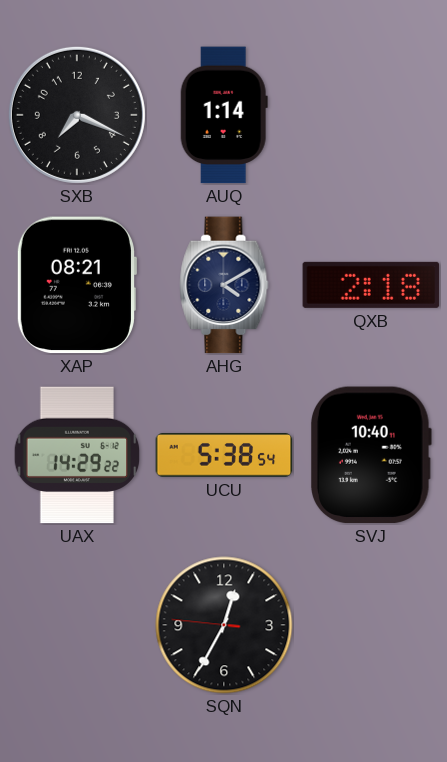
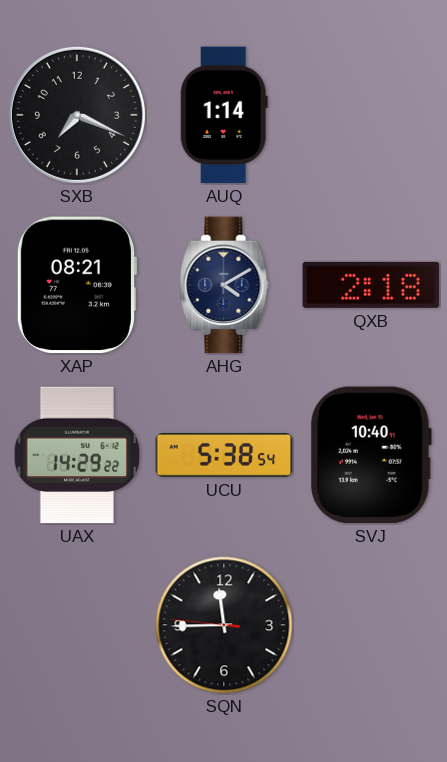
SQN: 12:34 -> 11:44
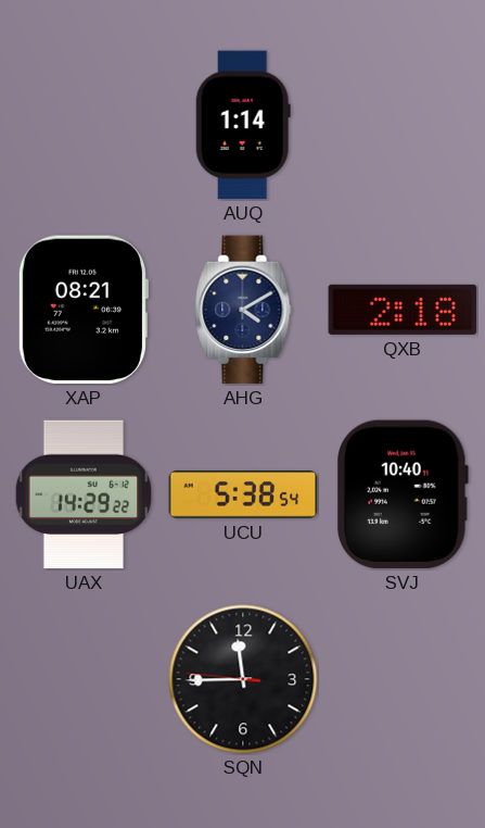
SXB: 7:19 -> none
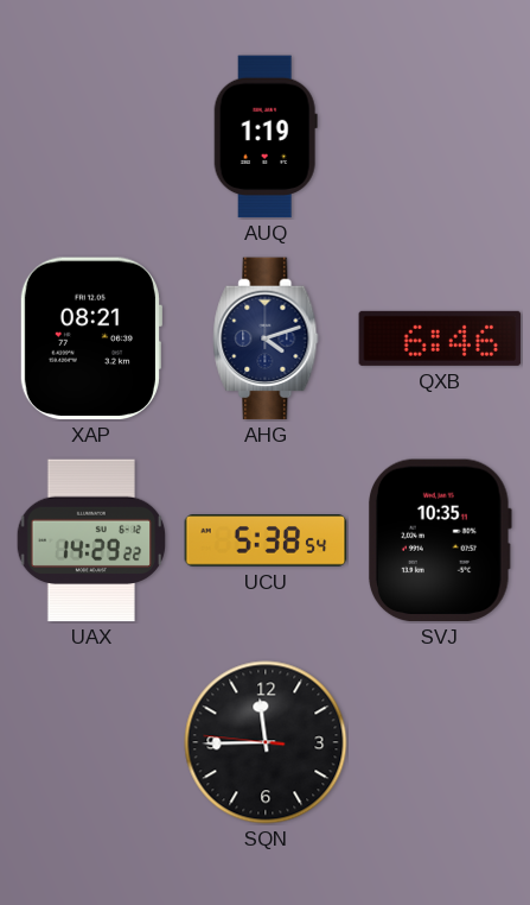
AUQ: 1:14 -> 1:19
AHG: 4:10 -> 4:12
QXB: 2:18 -> 6:46
SVJ: 10:40 -> 10:35
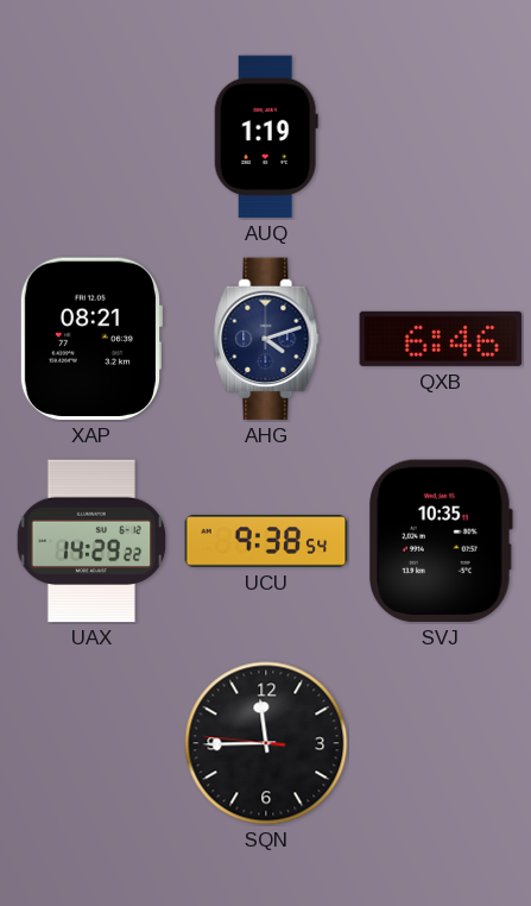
UCU: 5:38 -> 9:38
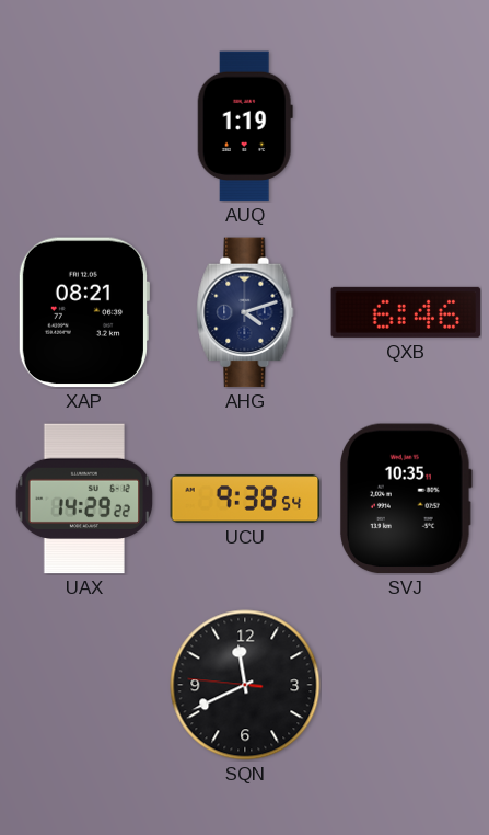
SQN: 11:44 -> 11:40
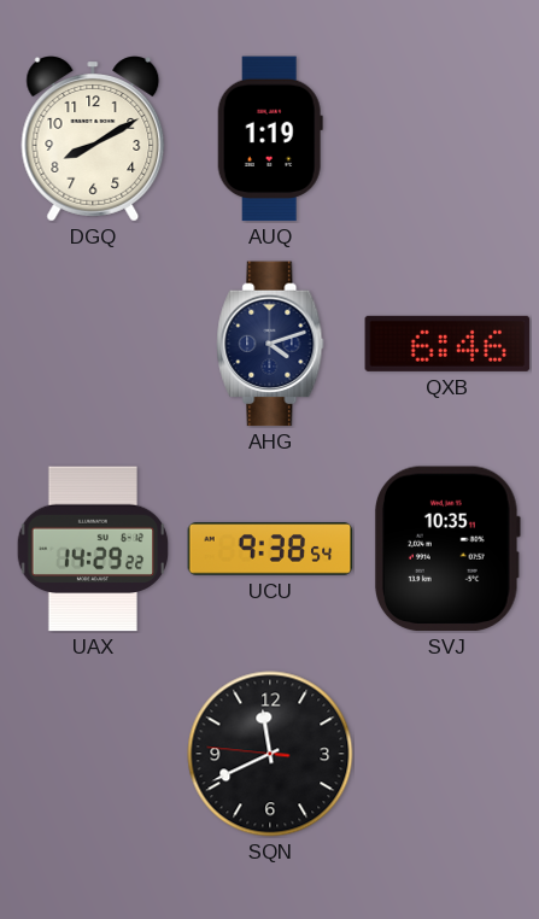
DGQ: none -> 8:10
XAP: 08:21 -> none
